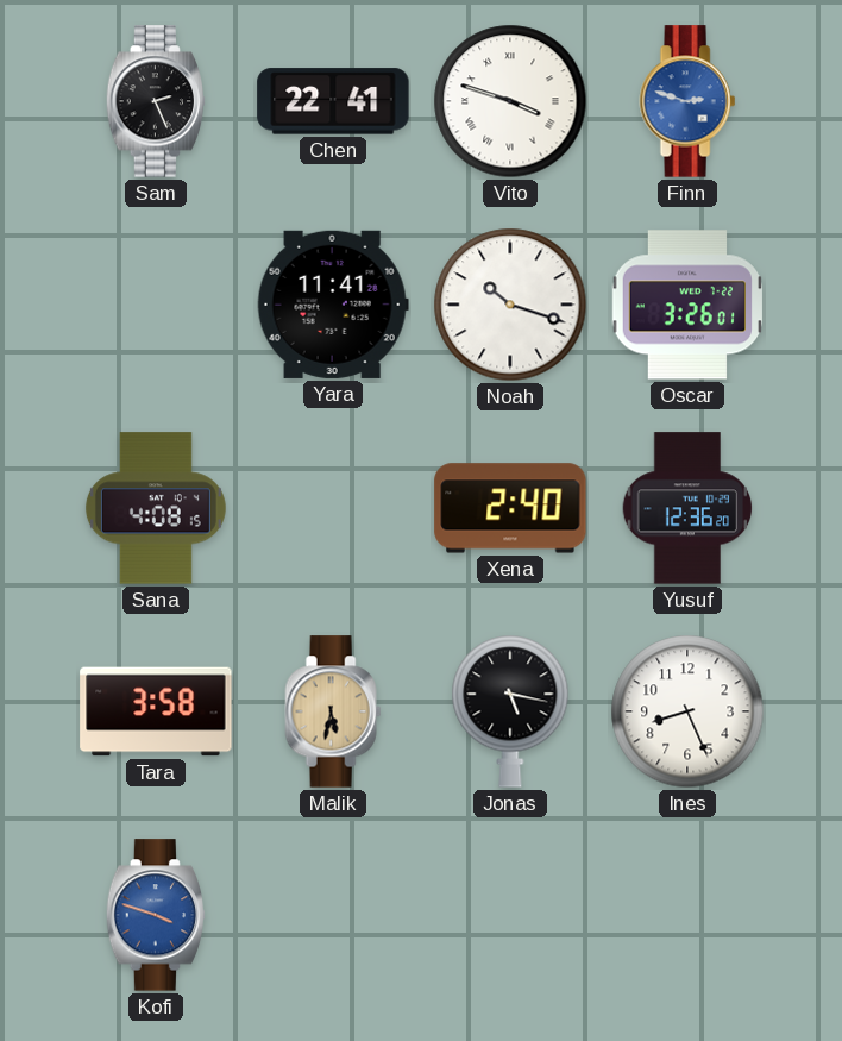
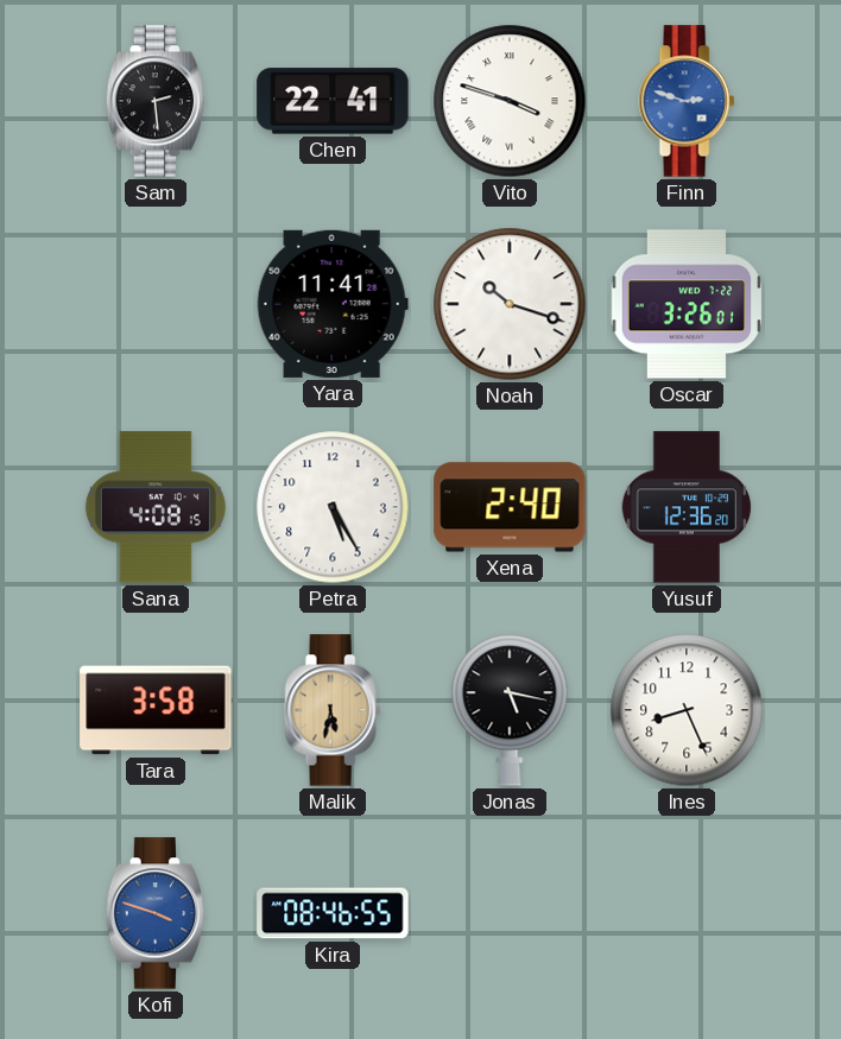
Sam: 2:26 -> 2:29
Petra: none -> 5:25
Kira: none -> 08:46
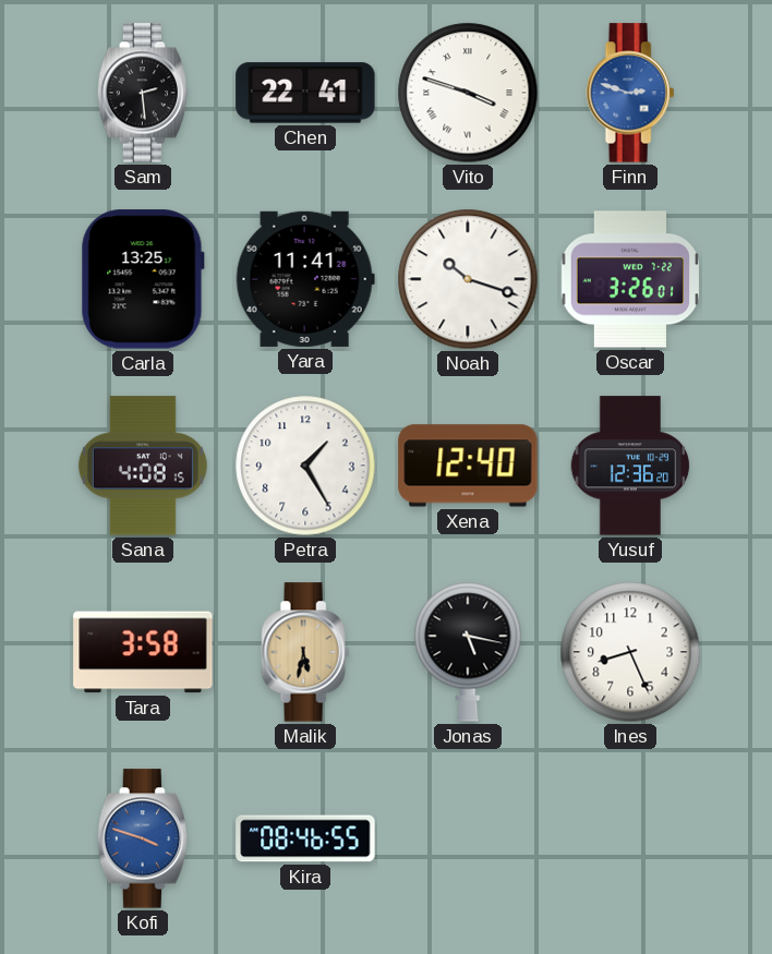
Carla: none -> 13:25
Petra: 5:25 -> 1:25
Xena: 2:40 -> 12:40
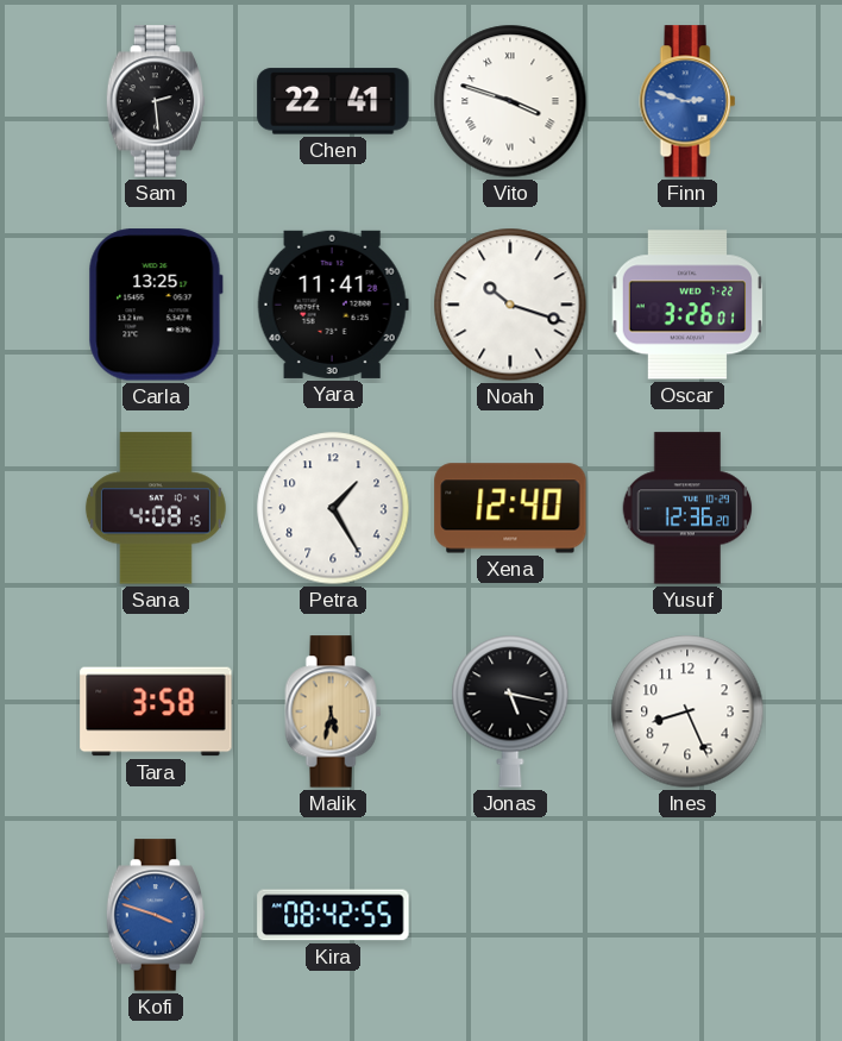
Kira: 08:46 -> 08:42
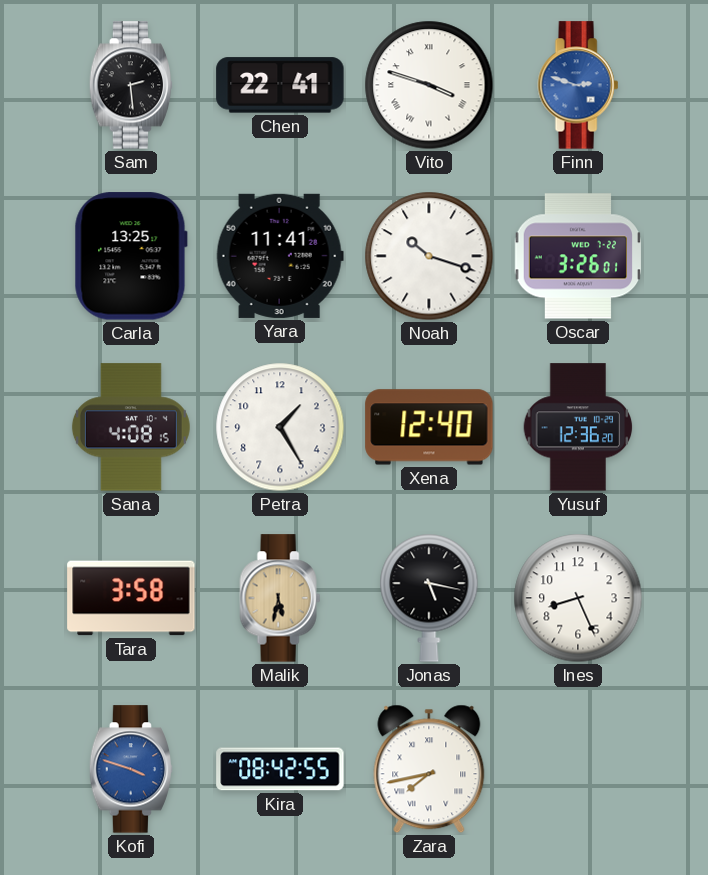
Zara: none -> 7:43
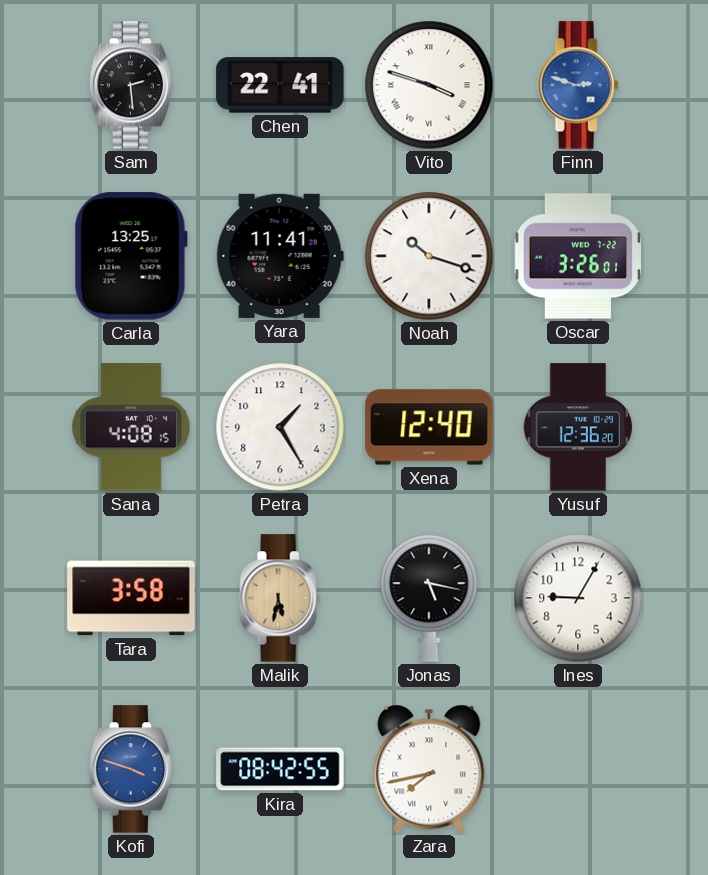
Ines: 8:26 -> 9:05
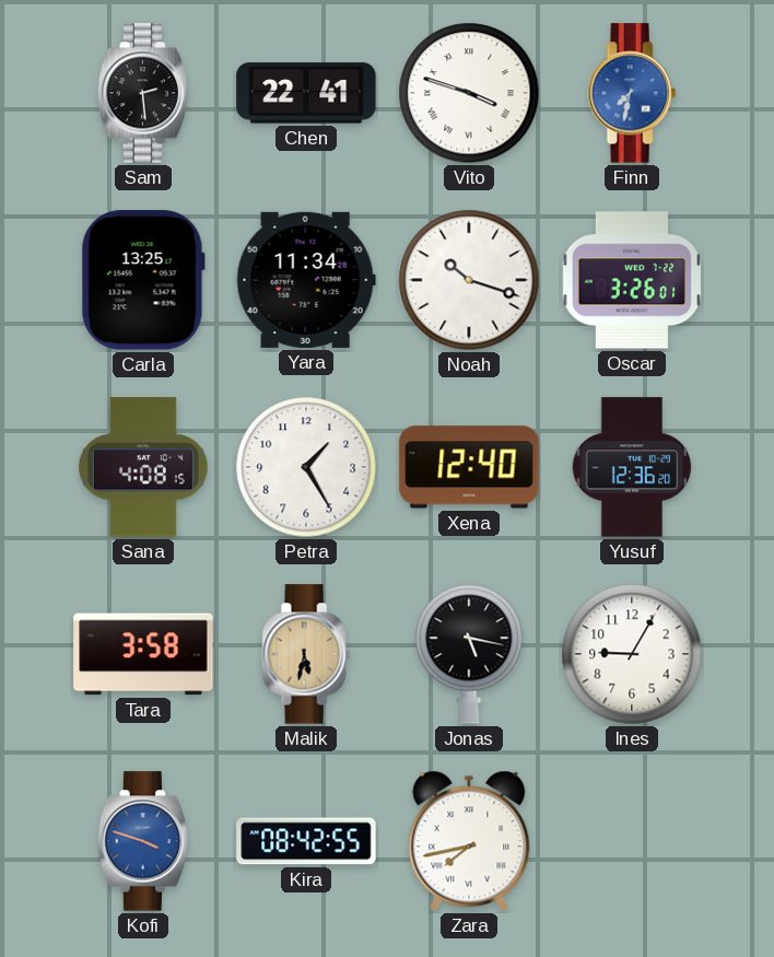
Finn: 2:48 -> 7:32
Yara: 11:41 -> 11:34
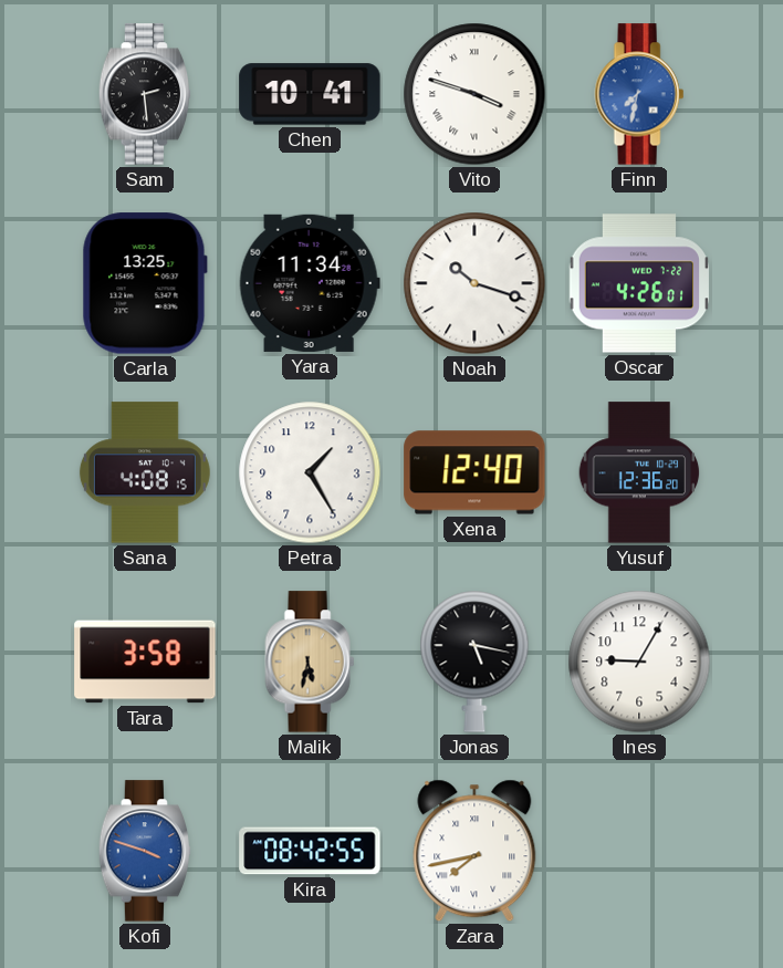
Chen: 22:41 -> 10:41
Oscar: 3:26 -> 4:26
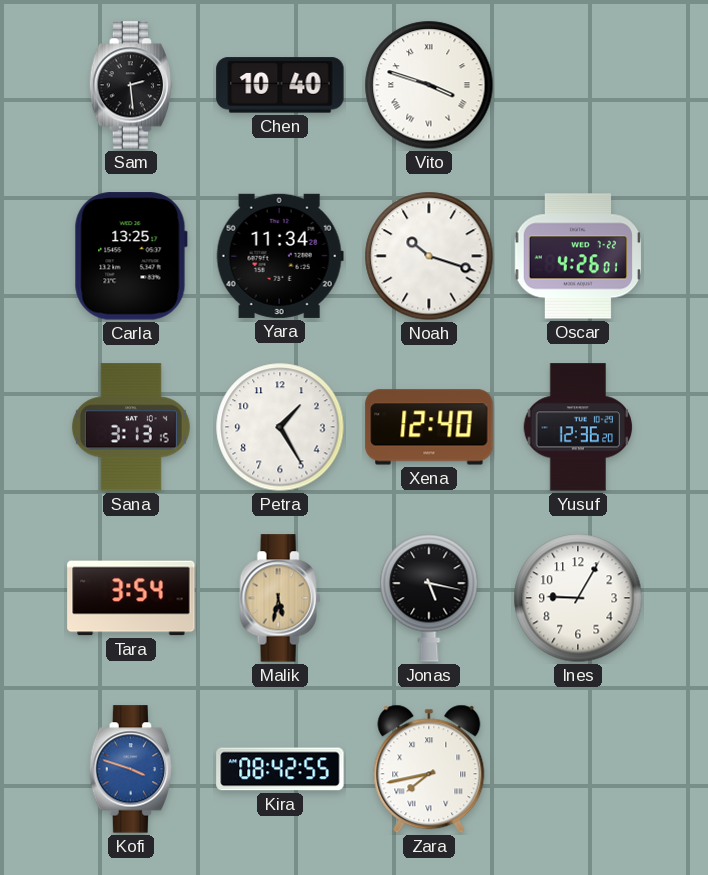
Chen: 10:41 -> 10:40
Finn: 7:32 -> none
Sana: 4:08 -> 3:13
Tara: 3:58 -> 3:54
